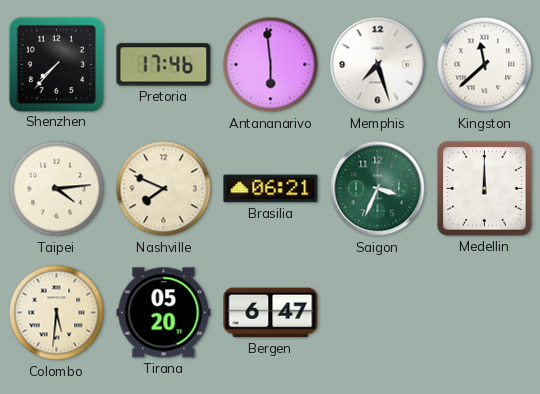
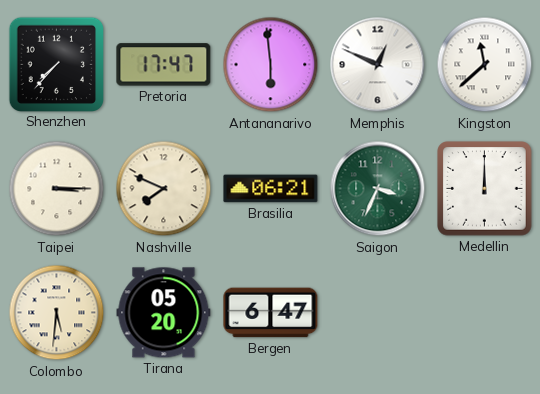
Pretoria: 17:46 -> 17:47
Memphis: 7:27 -> 12:49
Taipei: 4:14 -> 3:15
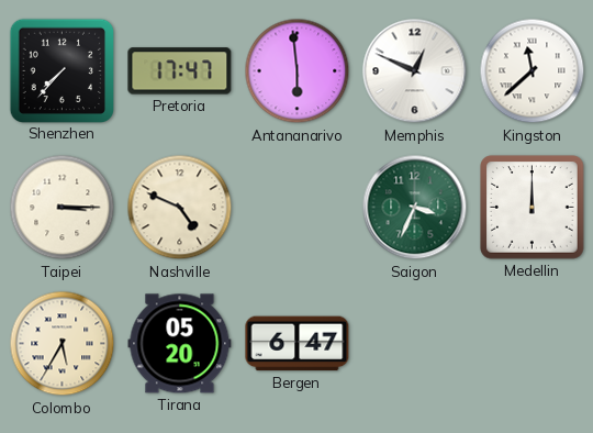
Nashville: 7:49 -> 4:49
Brasilia: 06:21 -> none
Colombo: 5:31 -> 5:35
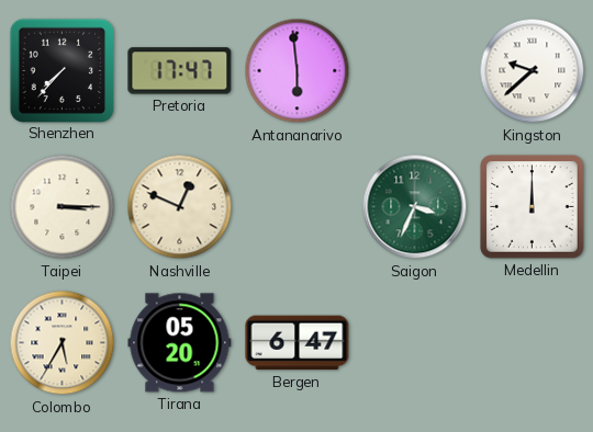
Memphis: 12:49 -> none
Kingston: 11:38 -> 9:38
Nashville: 4:49 -> 12:49
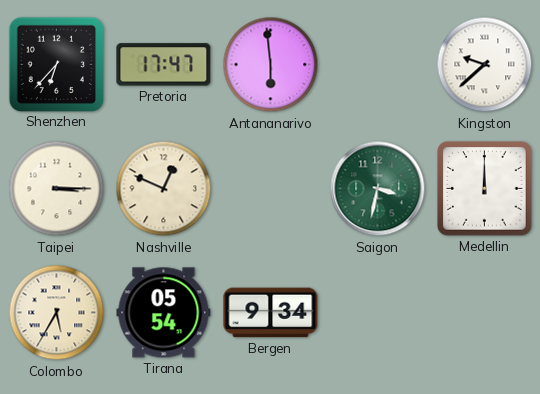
Shenzhen: 7:37 -> 6:37
Saigon: 3:34 -> 3:32
Tirana: 05:20 -> 05:54
Bergen: 6:47 -> 9:34
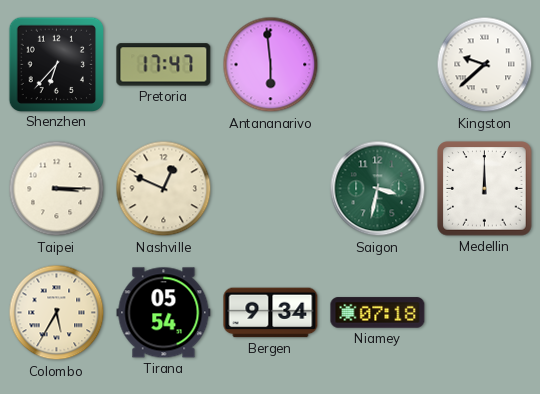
Niamey: none -> 07:18
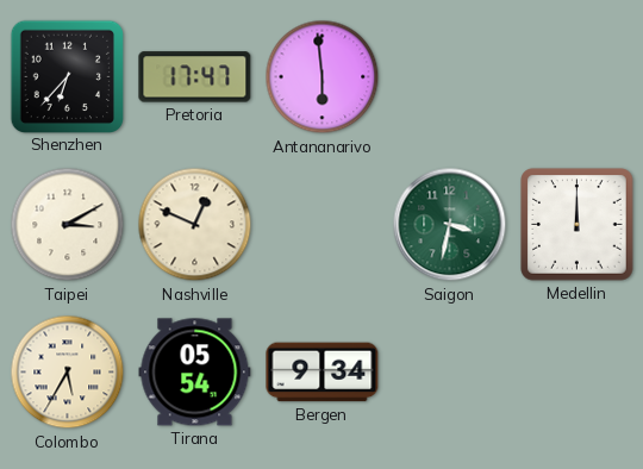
Kingston: 9:38 -> none
Taipei: 3:15 -> 3:10
Niamey: 07:18 -> none
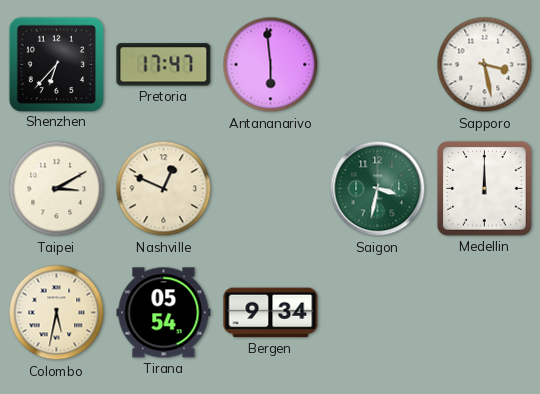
Sapporo: none -> 3:28
Colombo: 5:35 -> 5:32
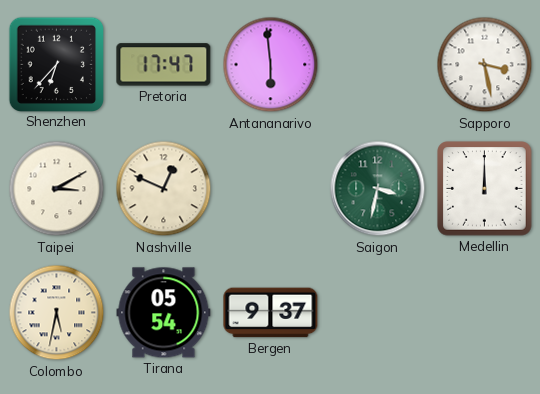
Bergen: 9:34 -> 9:37
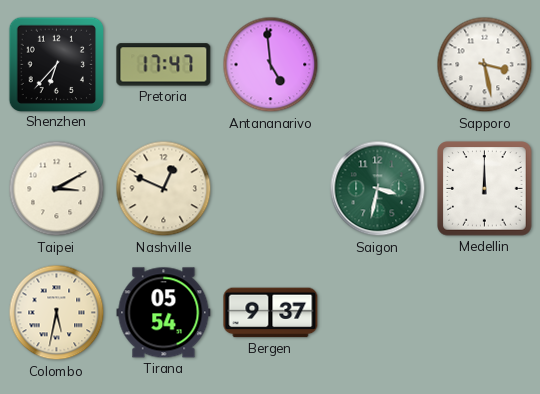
Antananarivo: 5:59 -> 4:59
